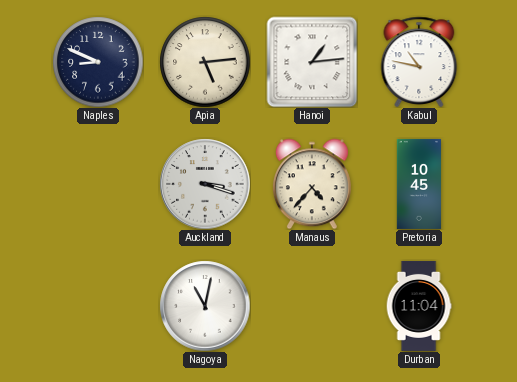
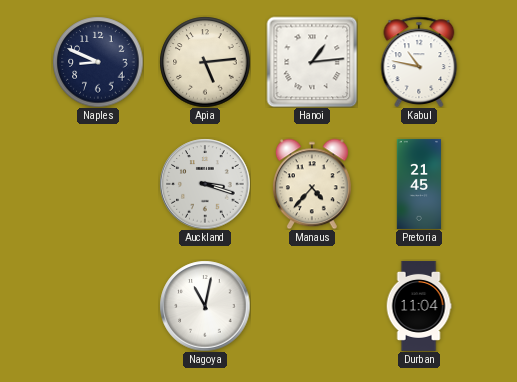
Pretoria: 10:45 -> 21:45
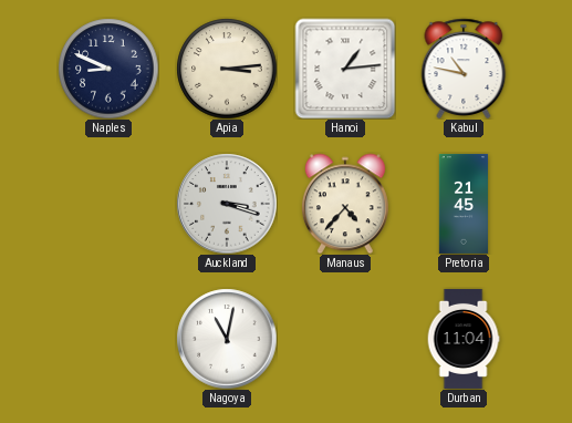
Apia: 5:14 -> 3:14
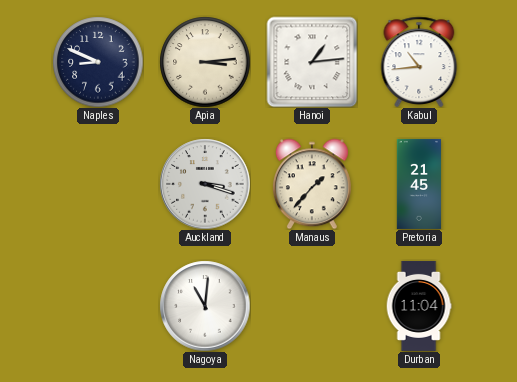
Kabul: 10:47 -> 10:44
Manaus: 4:37 -> 1:37
Nagoya: 11:02 -> 11:01
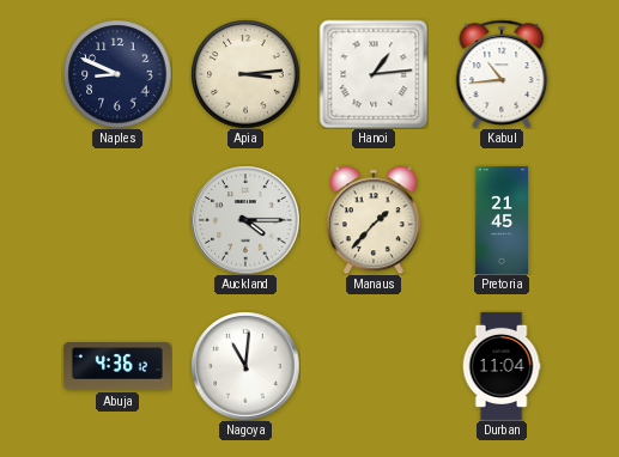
Auckland: 3:18 -> 4:15
Abuja: none -> 4:36
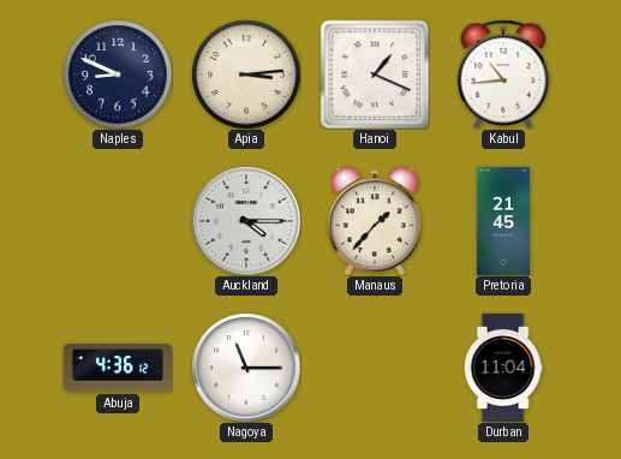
Hanoi: 1:14 -> 1:19
Nagoya: 11:01 -> 11:15
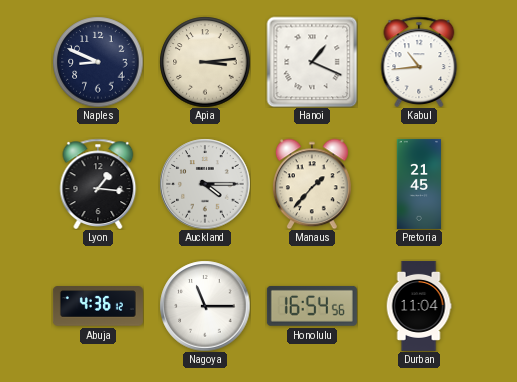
Lyon: none -> 1:16
Honolulu: none -> 16:54
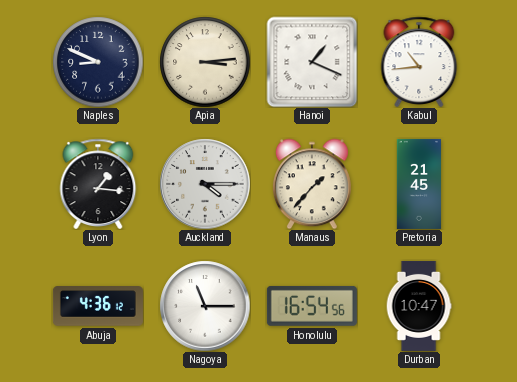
Durban: 11:04 -> 10:47
